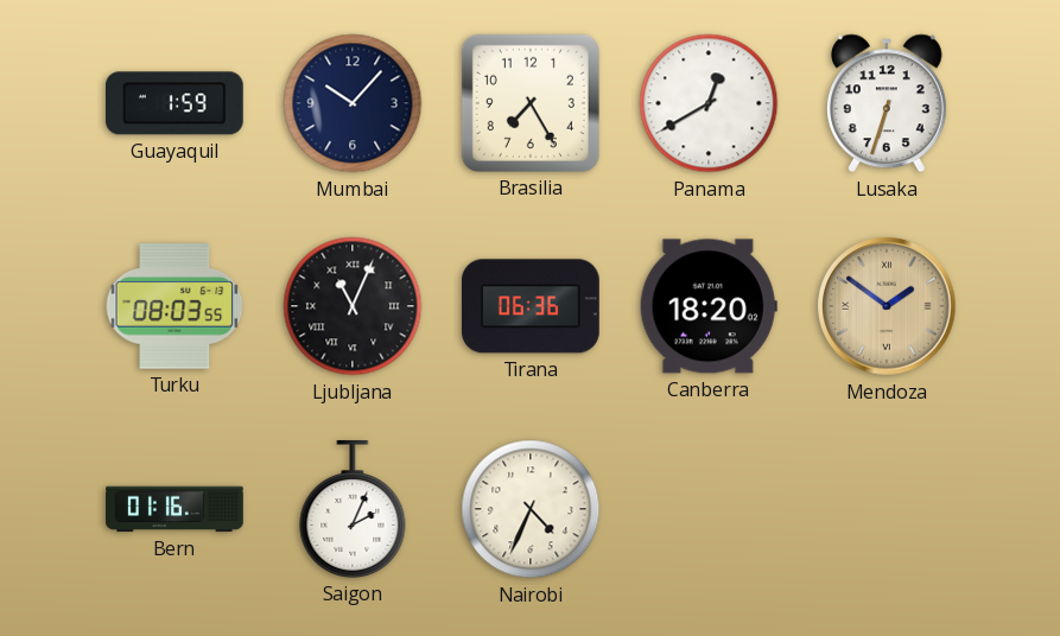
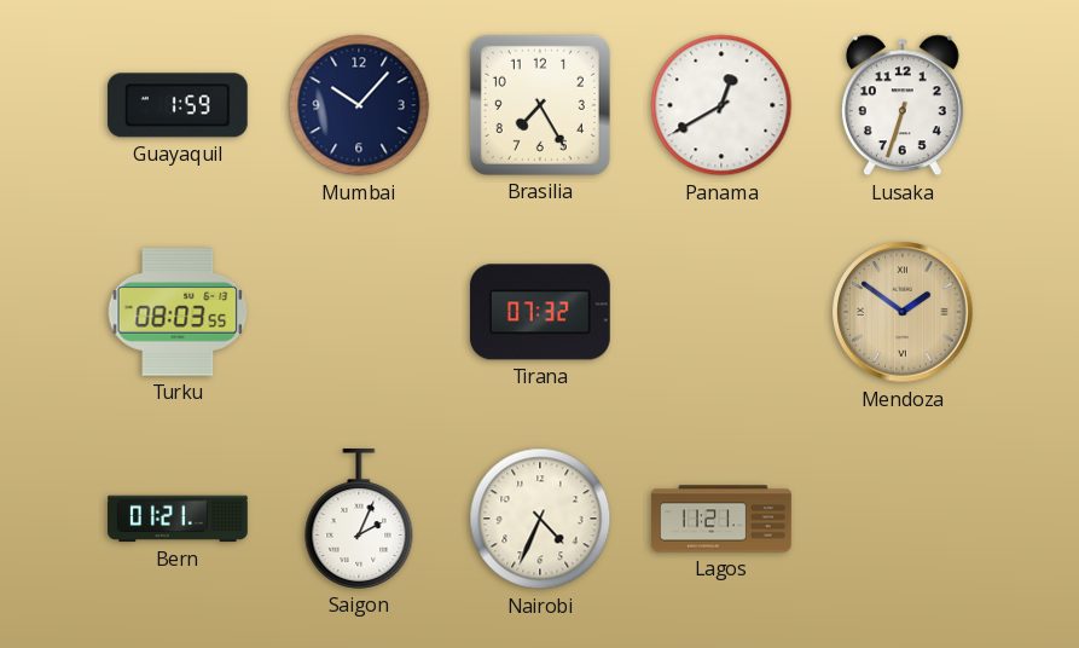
Ljubljana: 11:04 -> none
Tirana: 06:36 -> 07:32
Canberra: 18:20 -> none
Bern: 01:16 -> 01:21
Lagos: none -> 11:21
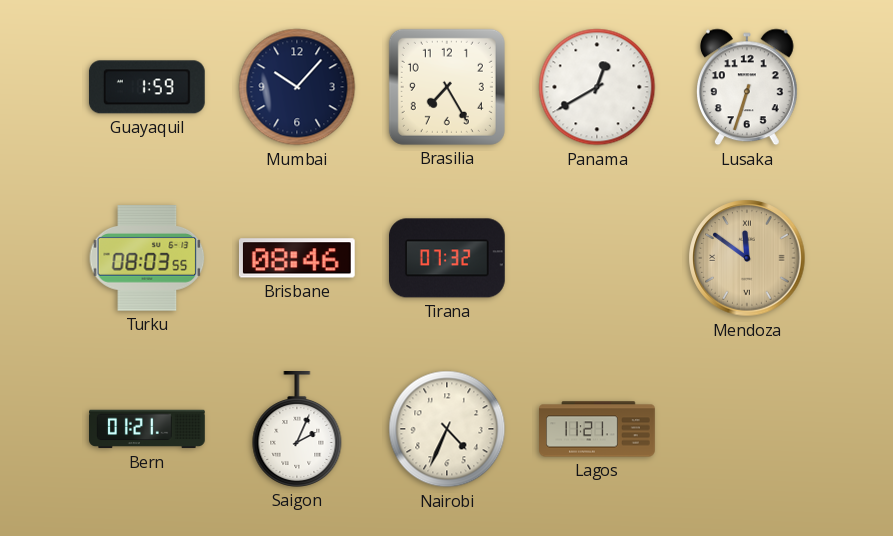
Brisbane: none -> 08:46
Mendoza: 1:51 -> 11:51
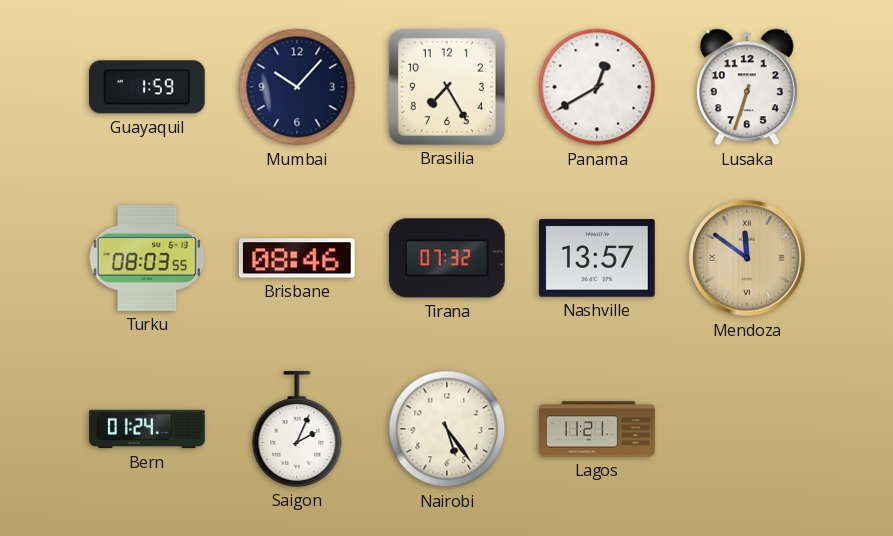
Nashville: none -> 13:57
Bern: 01:21 -> 01:24
Nairobi: 4:34 -> 5:24
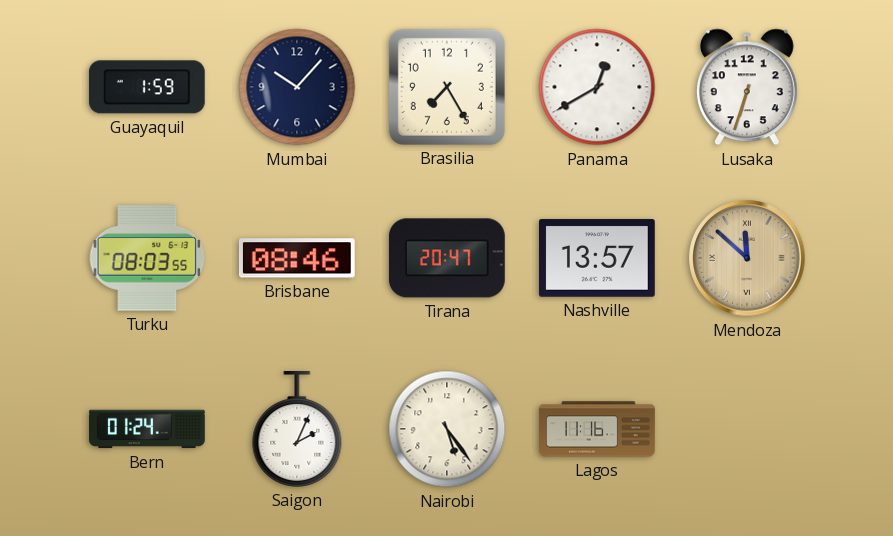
Tirana: 07:32 -> 20:47
Mendoza: 11:51 -> 11:52
Lagos: 11:21 -> 11:16
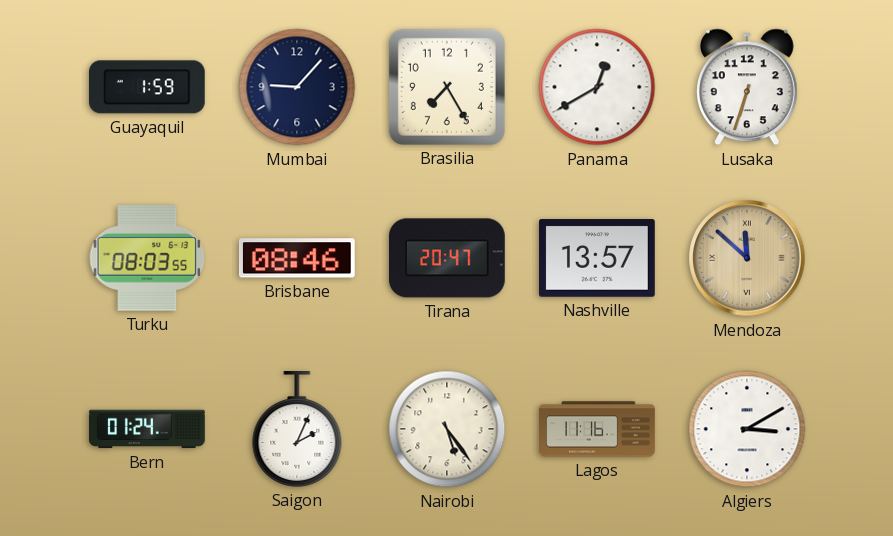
Mumbai: 10:07 -> 9:07
Algiers: none -> 3:10
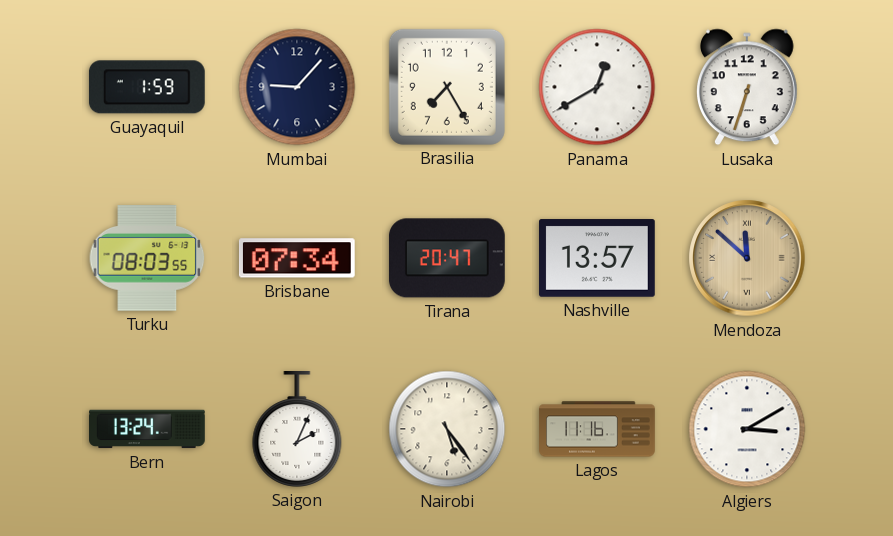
Brisbane: 08:46 -> 07:34
Bern: 01:24 -> 13:24
